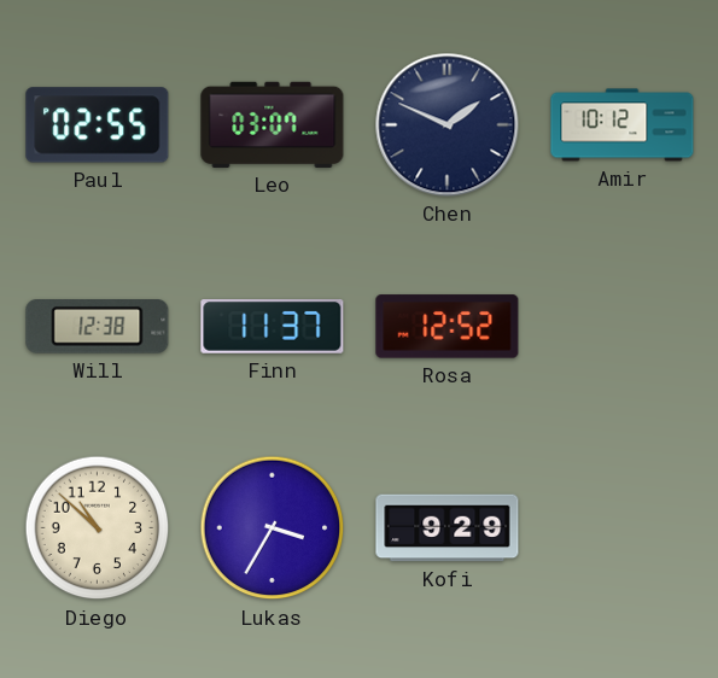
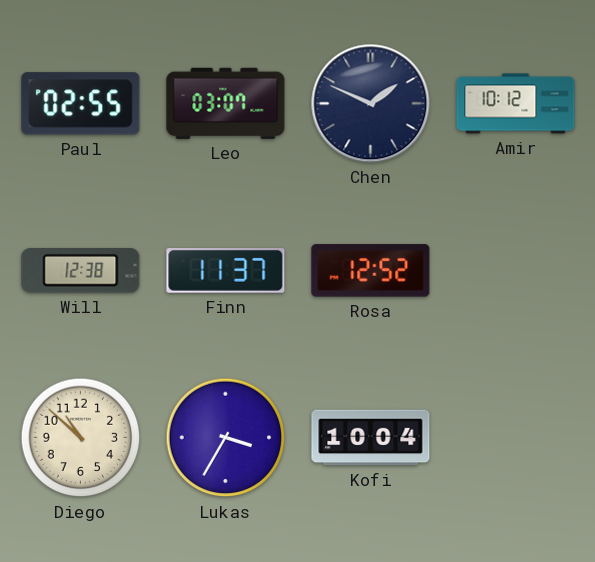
Kofi: 9:29 -> 10:04
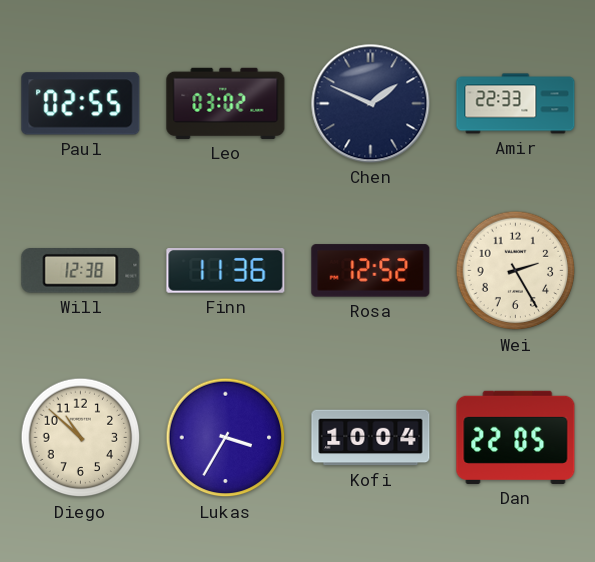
Leo: 03:07 -> 03:02
Amir: 10:12 -> 22:33
Finn: 11:37 -> 11:36
Wei: none -> 2:25
Dan: none -> 22:05
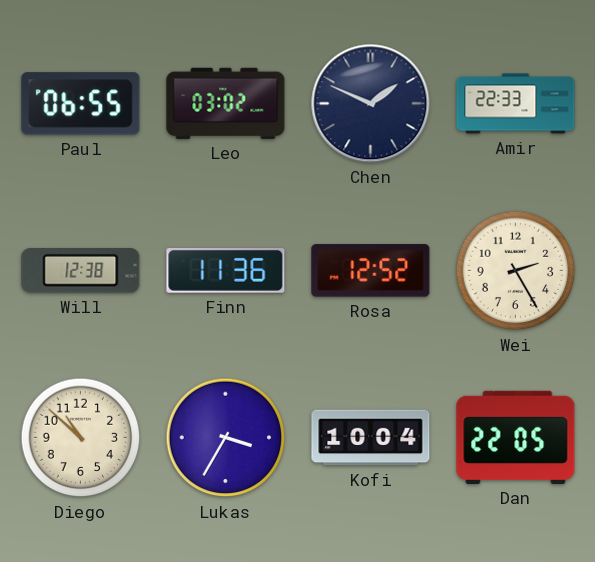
Paul: 02:55 -> 06:55
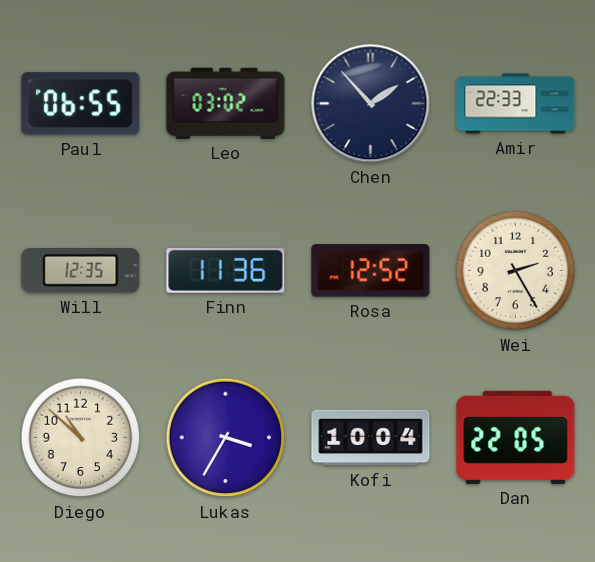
Chen: 1:49 -> 1:53
Will: 12:38 -> 12:35
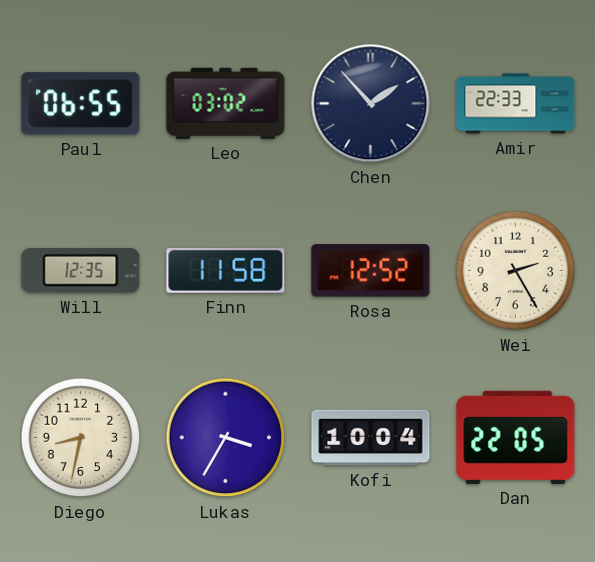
Finn: 11:36 -> 11:58
Diego: 10:52 -> 8:32
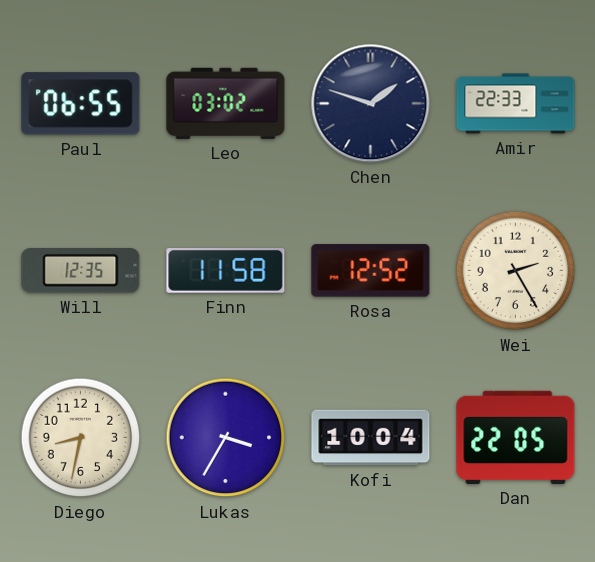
Chen: 1:53 -> 1:48
